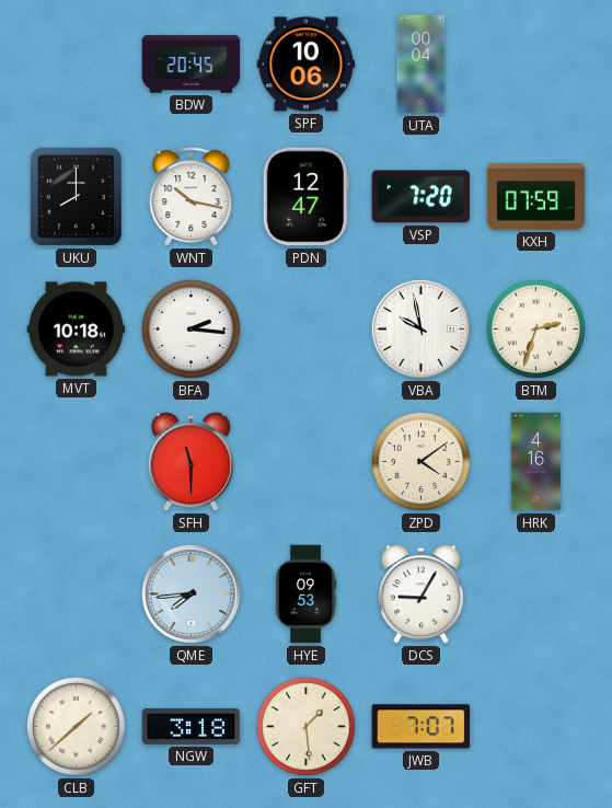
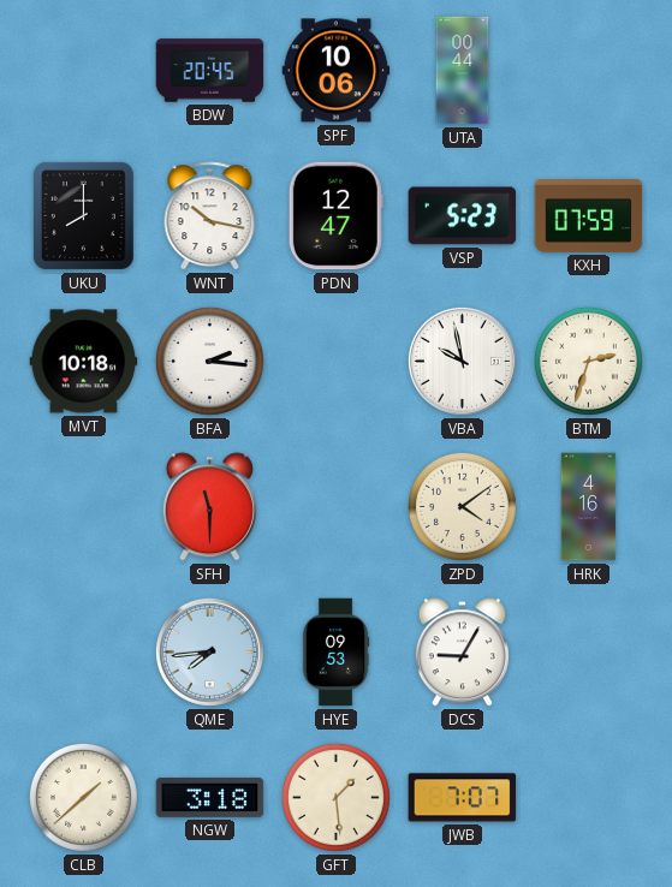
UTA: 00:04 -> 00:44
VSP: 7:20 -> 5:23
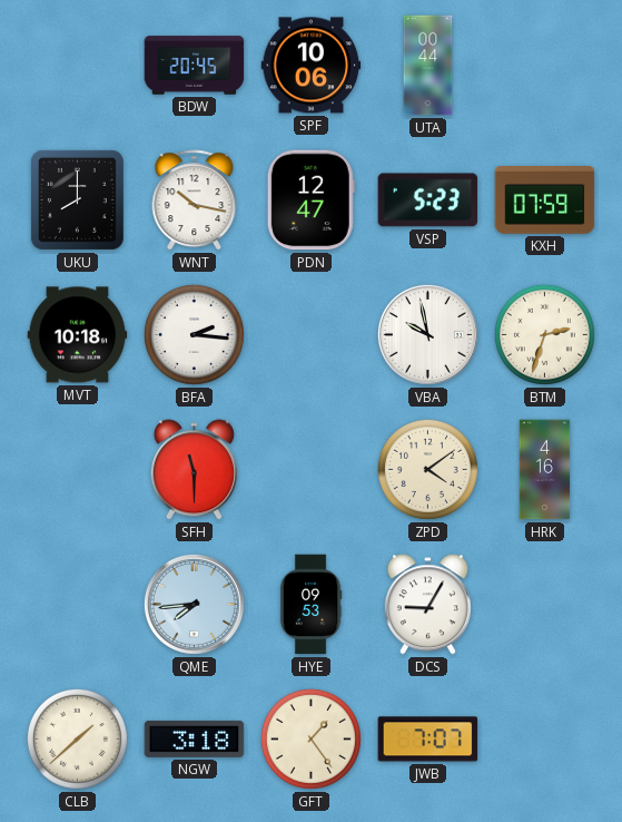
GFT: 1:29 -> 1:24
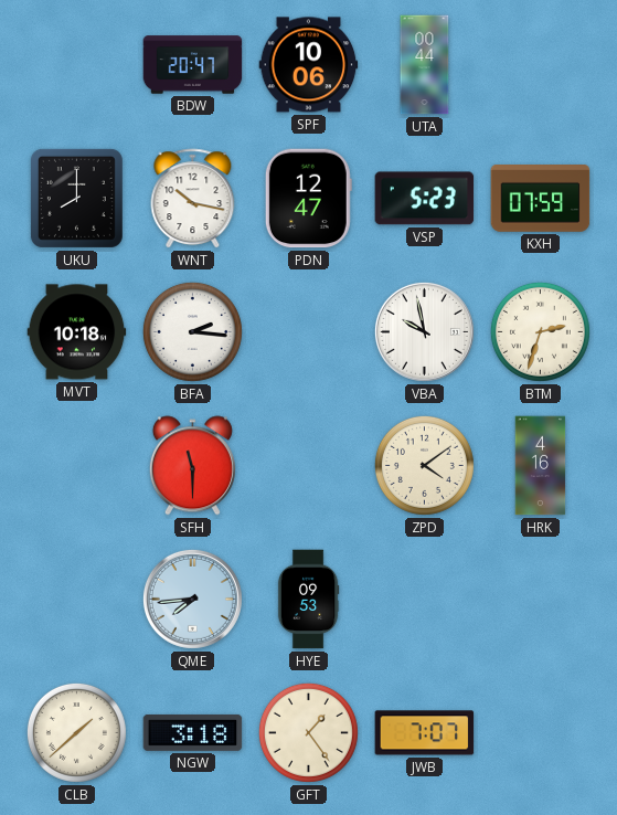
BDW: 20:45 -> 20:47
DCS: 9:05 -> none
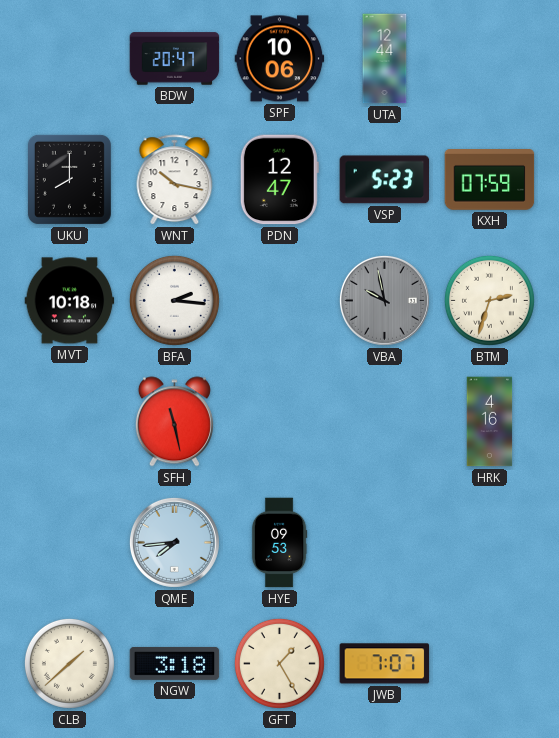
UTA: 00:44 -> 12:44
VBA dial: white -> grey
SFH: 11:30 -> 11:28
ZPD: 4:09 -> none
GFT: 1:24 -> 1:25
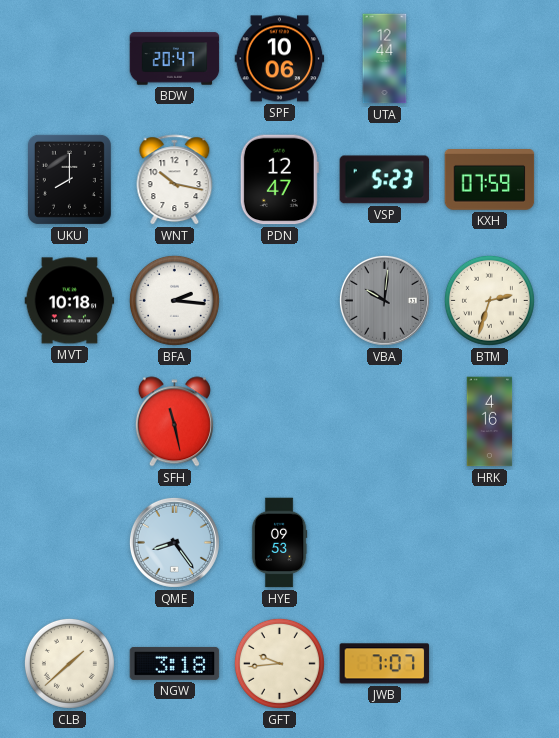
VBA: 9:58 -> 10:01
QME: 7:44 -> 8:24
GFT: 1:25 -> 9:44
